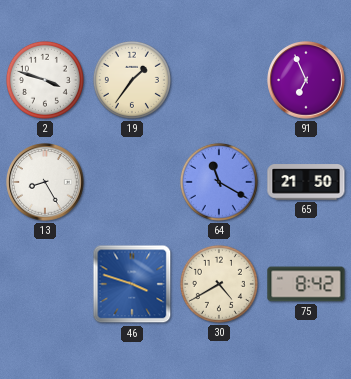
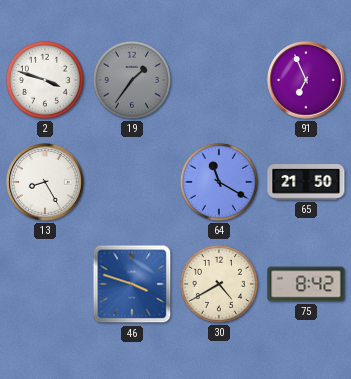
19 dial: cream -> grey
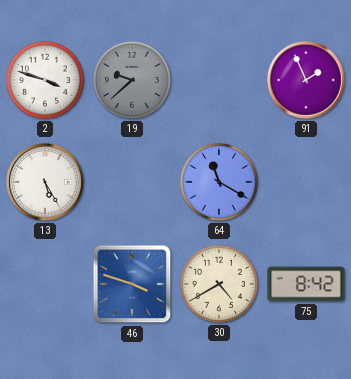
19: 1:36 -> 9:38
91: 6:56 -> 1:56
13: 8:25 -> 5:25
65: 21:50 -> none
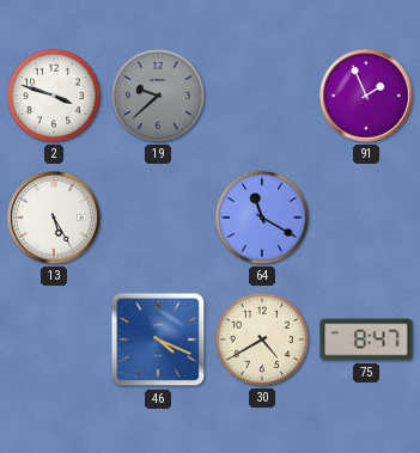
46: 3:48 -> 4:19
75: 8:42 -> 8:47
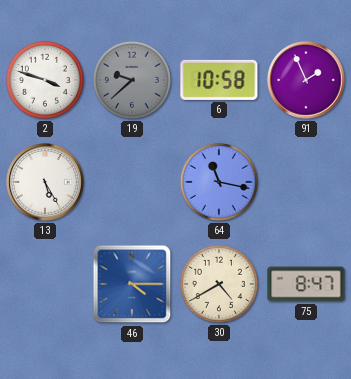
6: none -> 10:58
64: 11:20 -> 11:17
46: 4:19 -> 4:15
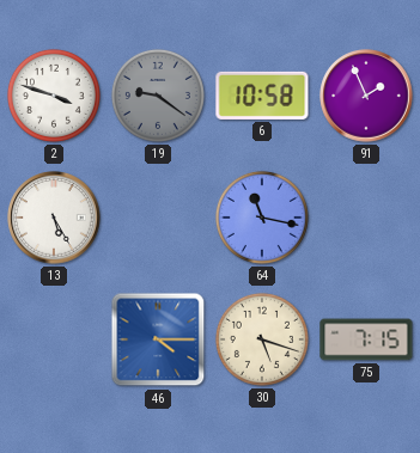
19: 9:38 -> 9:21
30: 4:40 -> 5:18
75: 8:47 -> 7:15
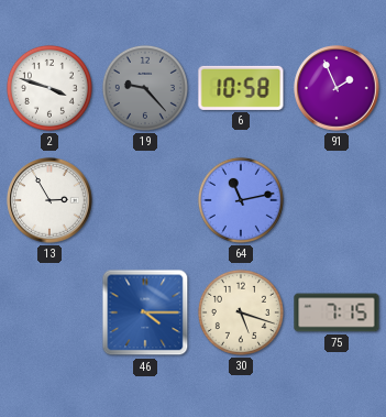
19: 9:21 -> 9:23
13: 5:25 -> 2:55
64: 11:17 -> 11:13
